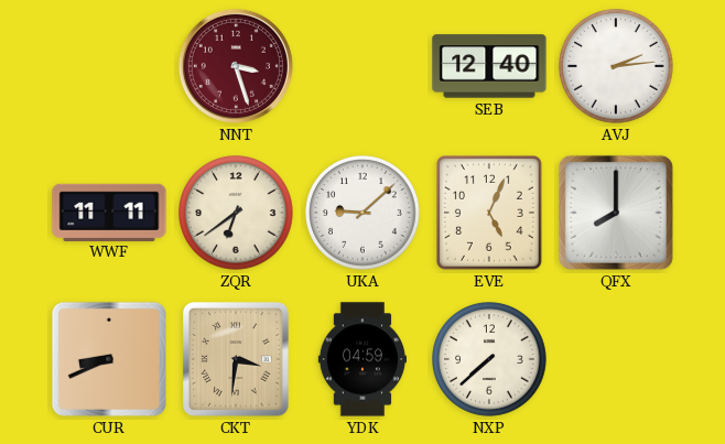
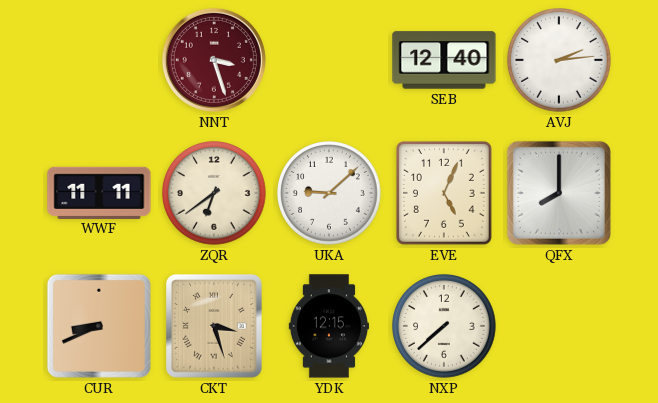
CKT: 3:31 -> 3:27
YDK: 04:59 -> 12:15
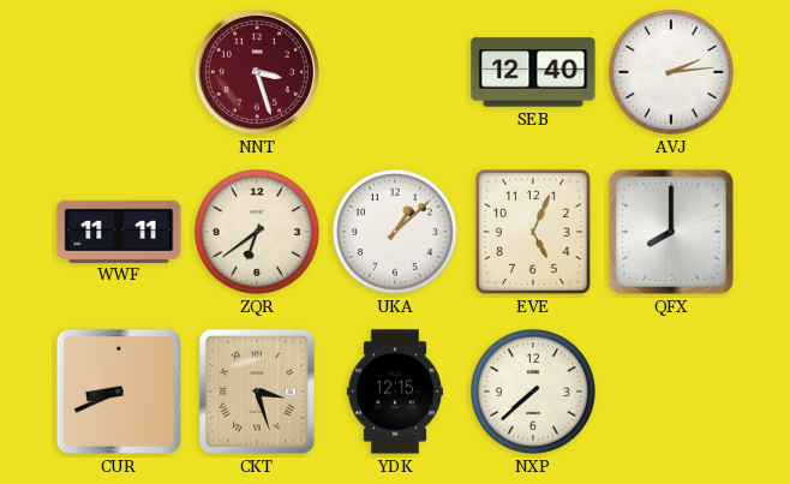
UKA: 9:08 -> 1:08
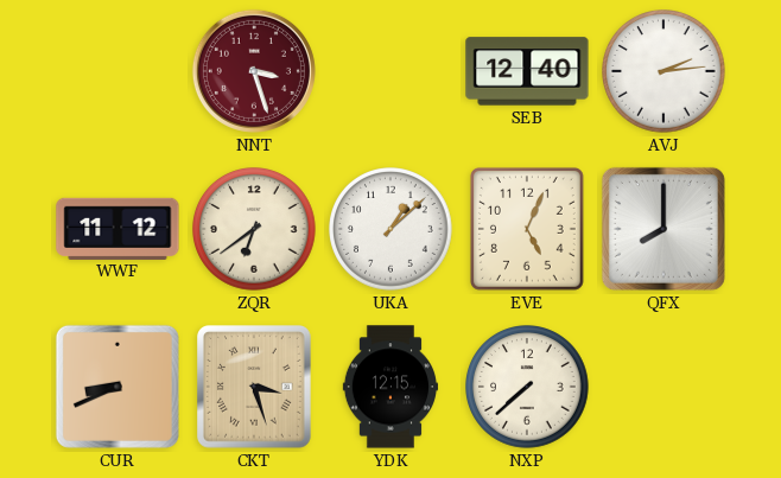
WWF: 11:11 -> 11:12
